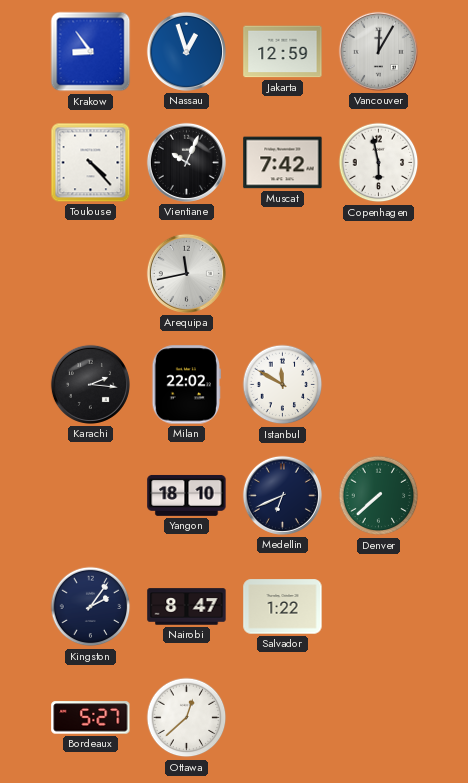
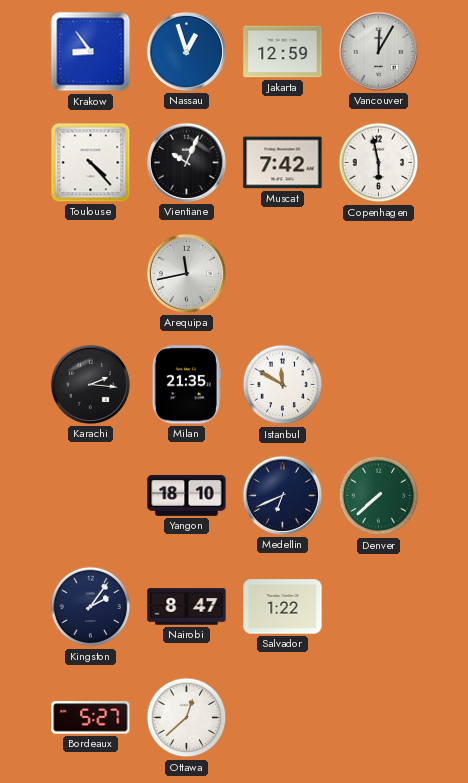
Milan: 22:02 -> 21:35
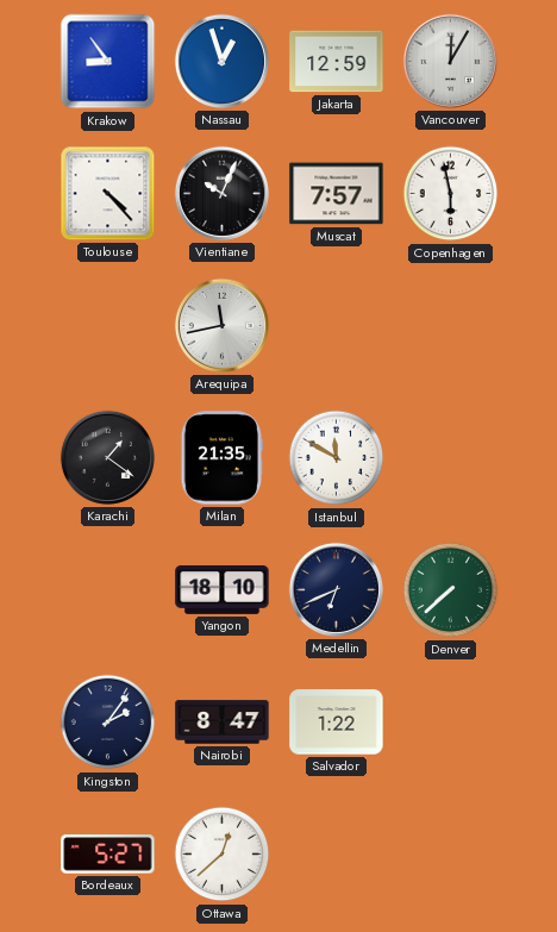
Muscat: 7:42 -> 7:57
Karachi: 2:16 -> 1:21
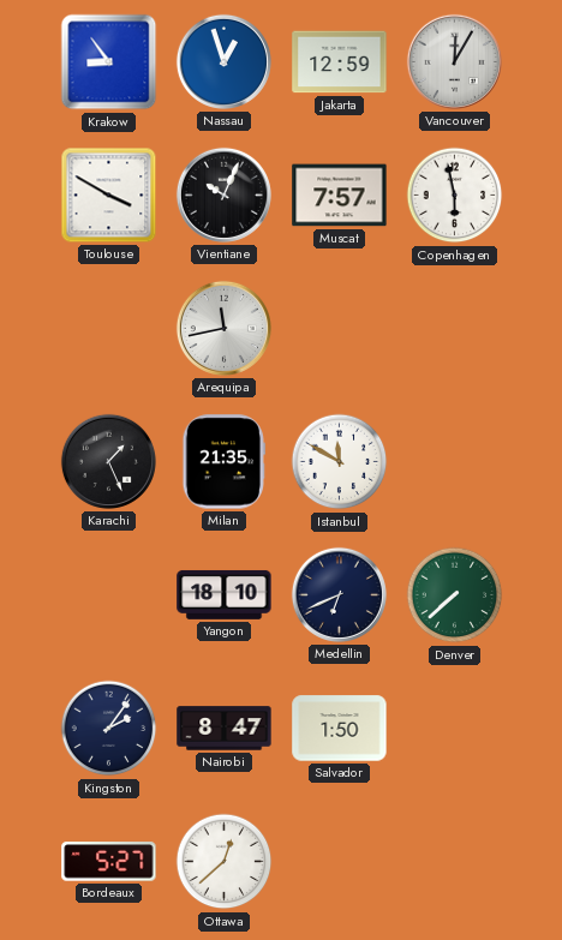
Toulouse: 4:23 -> 3:50
Karachi: 1:21 -> 1:26
Salvador: 1:22 -> 1:50
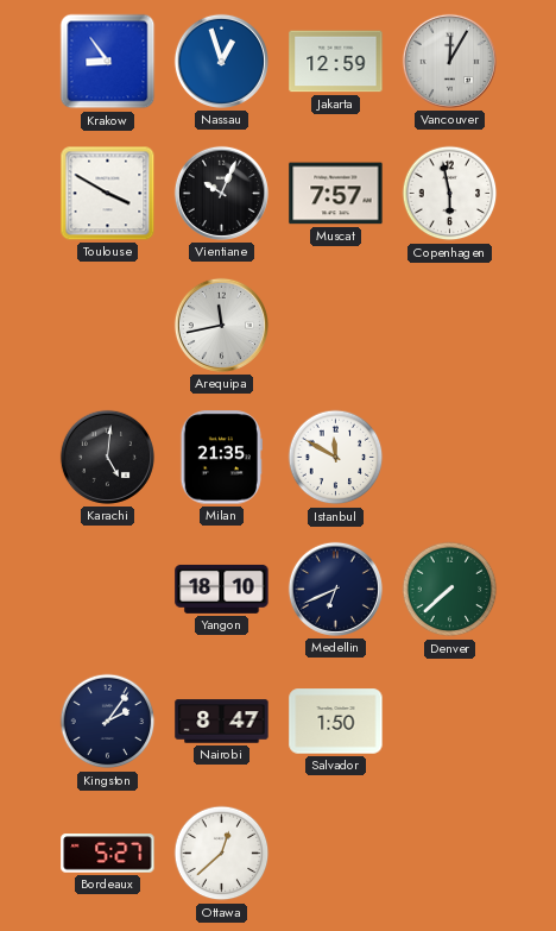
Karachi: 1:26 -> 5:01
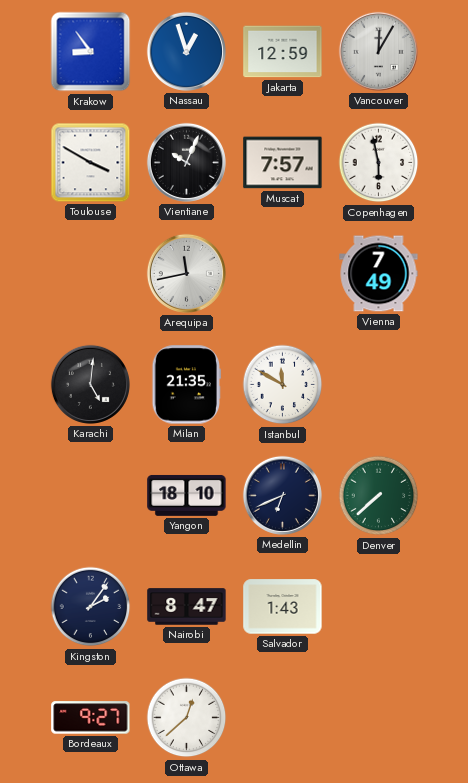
Vienna: none -> 7:49
Salvador: 1:50 -> 1:43
Bordeaux: 5:27 -> 9:27
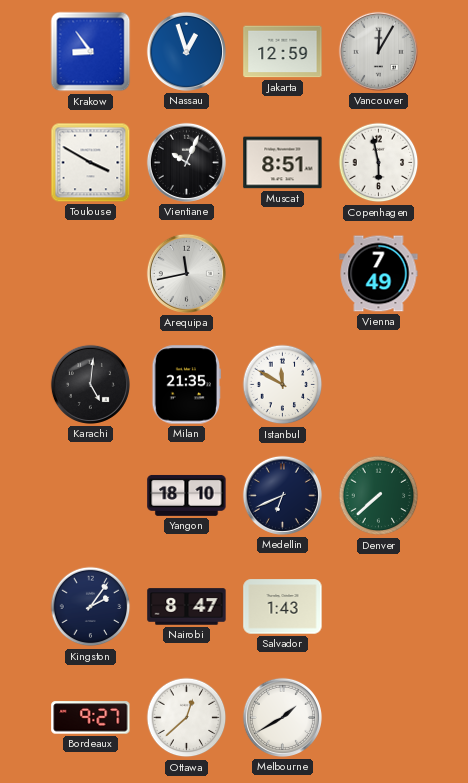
Muscat: 7:57 -> 8:51
Melbourne: none -> 1:40
